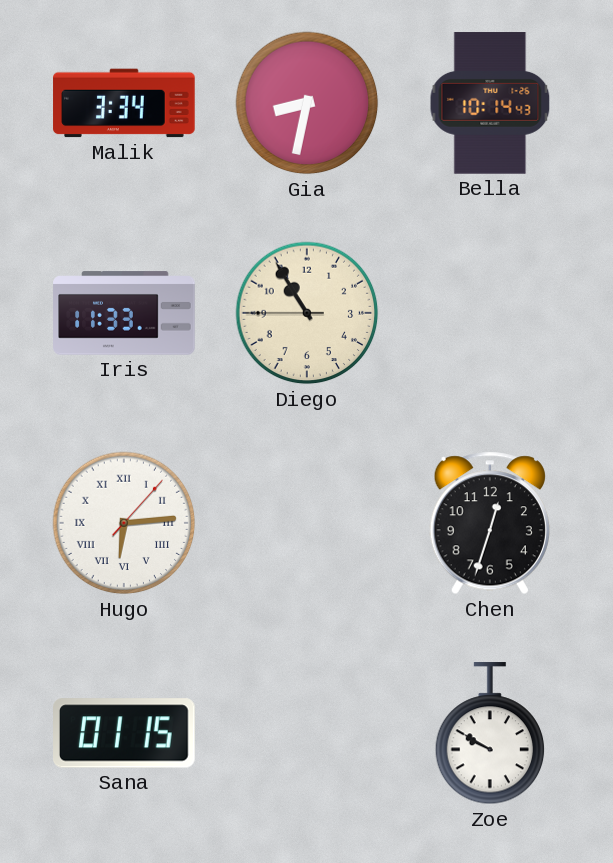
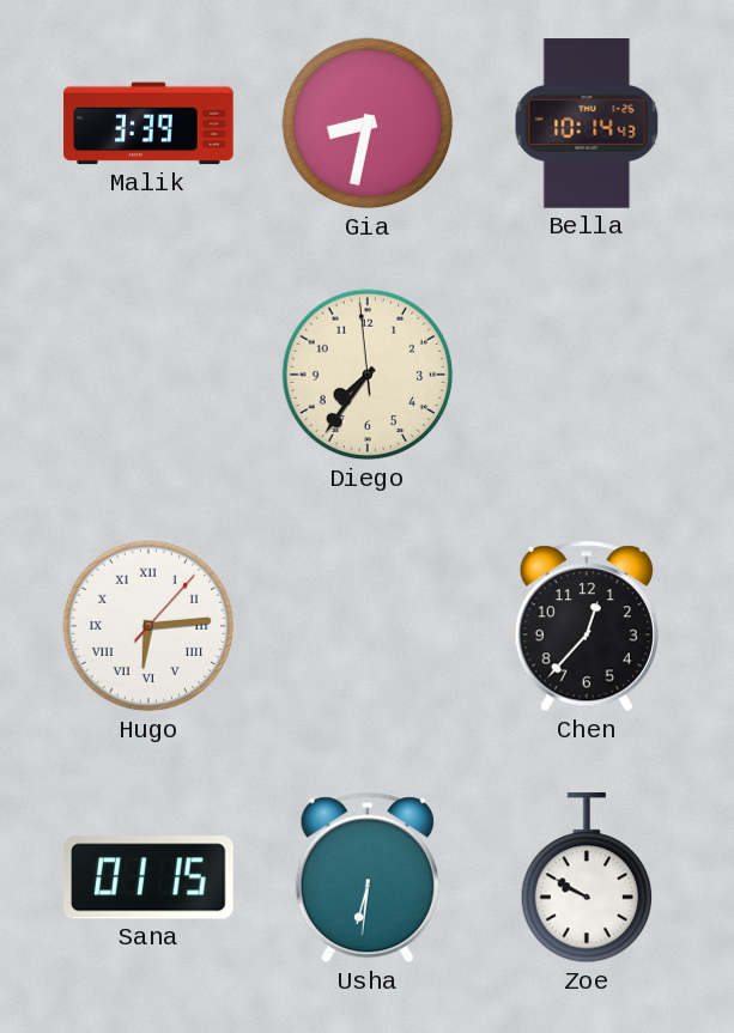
Malik: 3:34 -> 3:39
Iris: 11:33 -> none
Diego: 10:54 -> 7:35
Chen: 12:33 -> 12:37
Usha: none -> 6:31
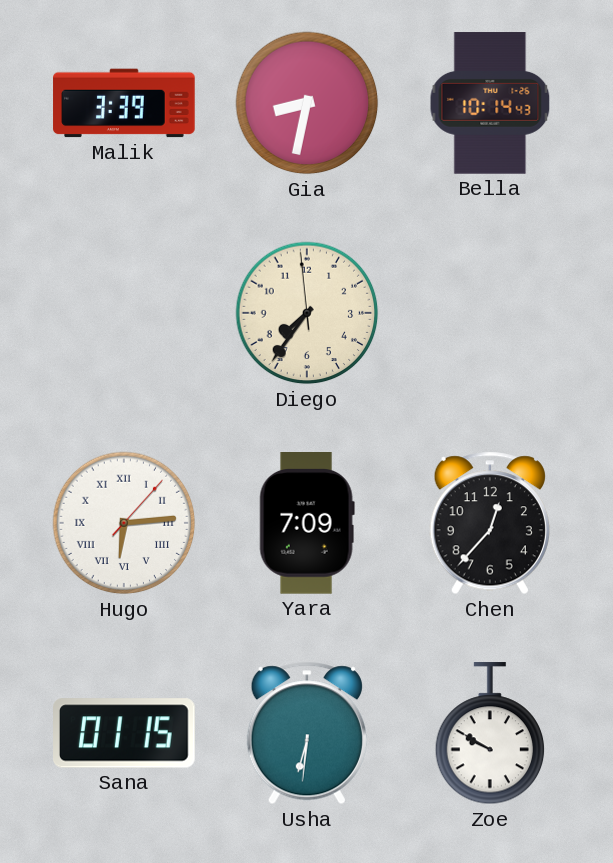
Yara: none -> 7:09
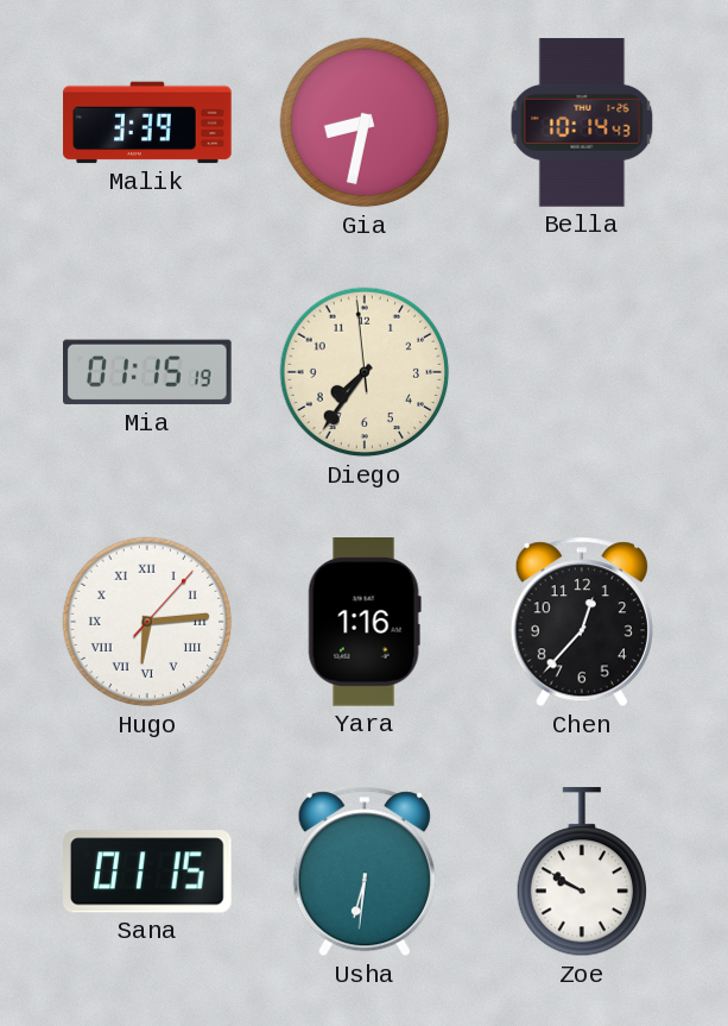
Mia: none -> 01:15
Yara: 7:09 -> 1:16
